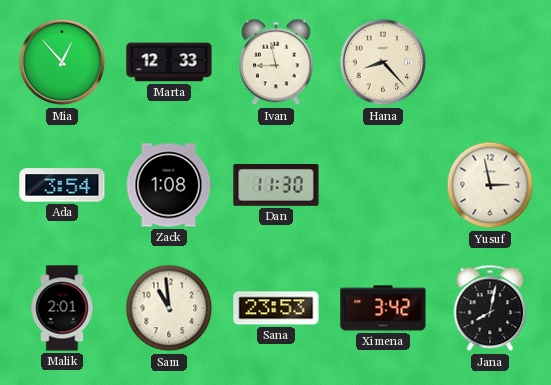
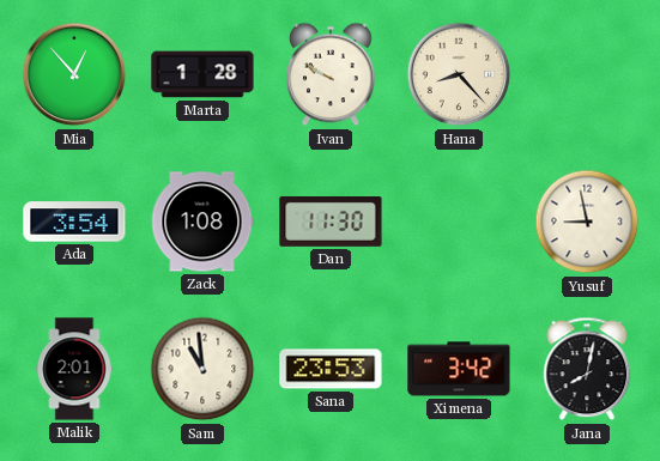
Marta: 12:33 -> 1:28
Ivan: 8:58 -> 9:50
Yusuf: 2:58 -> 8:58
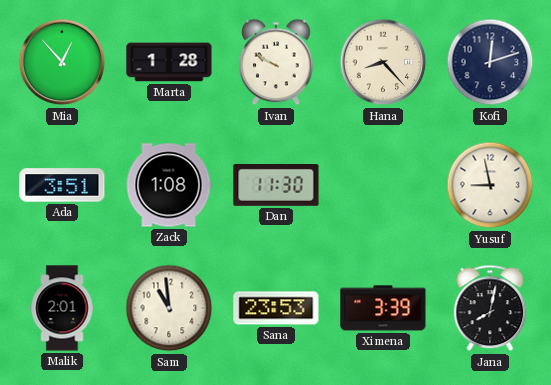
Kofi: none -> 12:12
Ada: 3:54 -> 3:51
Ximena: 3:42 -> 3:39
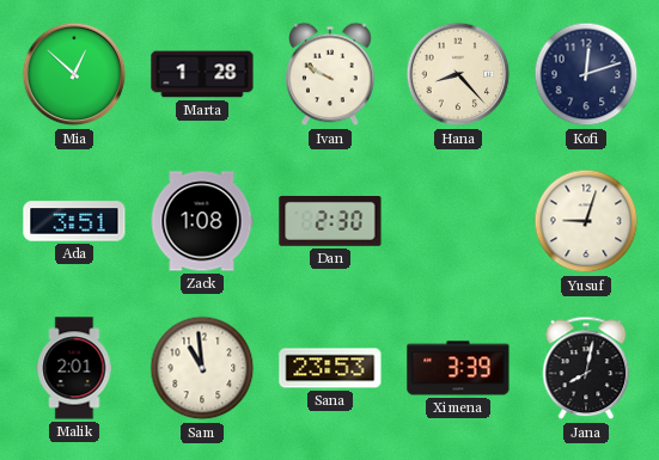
Mia: 12:53 -> 12:52
Dan: 11:30 -> 2:30
Yusuf: 8:58 -> 9:03
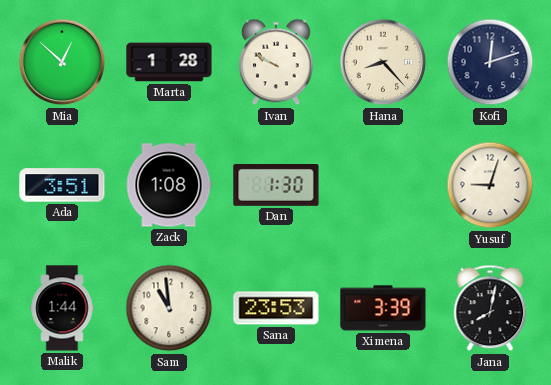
Dan: 2:30 -> 1:30
Malik: 2:01 -> 1:44
